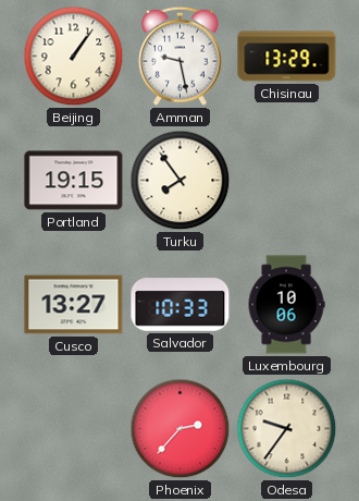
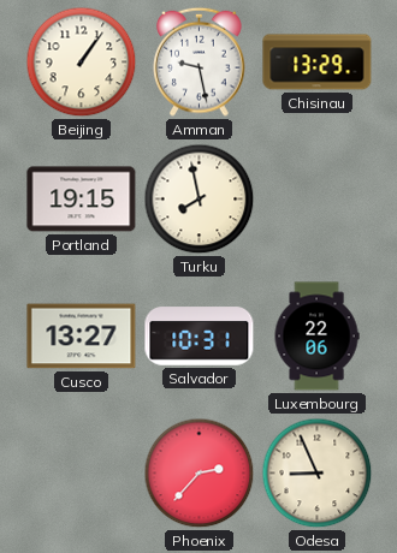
Turku: 7:54 -> 7:58
Salvador: 10:33 -> 10:31
Luxembourg: 10:06 -> 22:06
Odesa: 9:36 -> 8:56
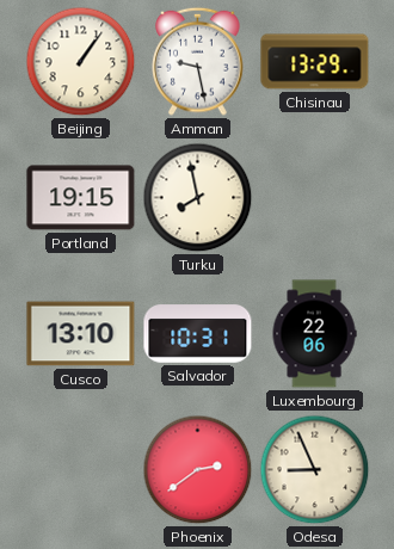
Cusco: 13:27 -> 13:10
Phoenix: 2:37 -> 2:39
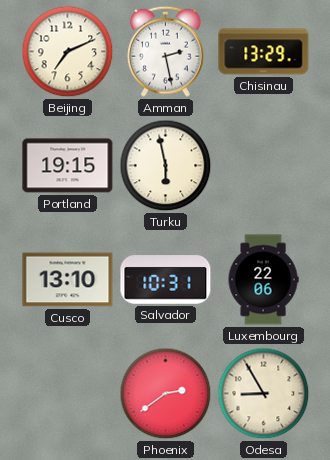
Beijing: 1:06 -> 7:11
Amman: 9:28 -> 2:28
Turku: 7:58 -> 5:58
Odesa: 8:56 -> 8:55
